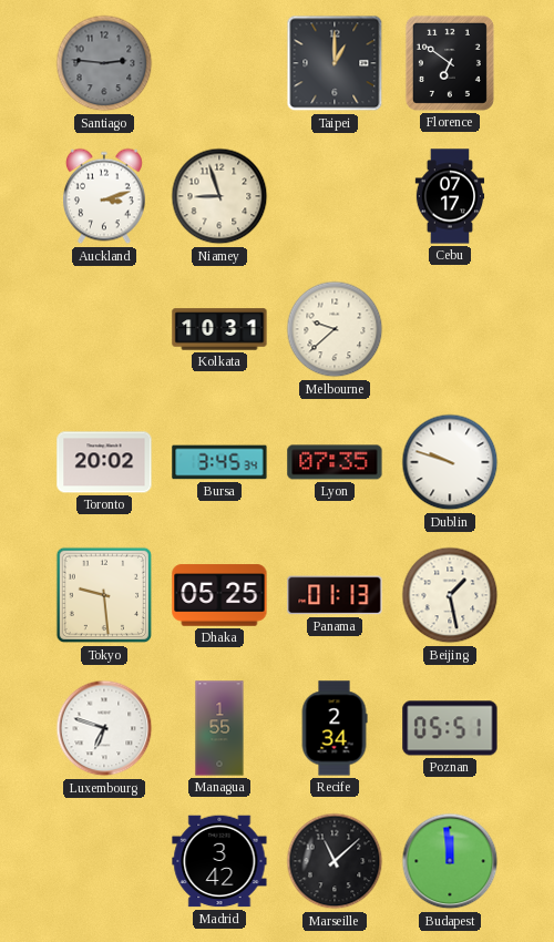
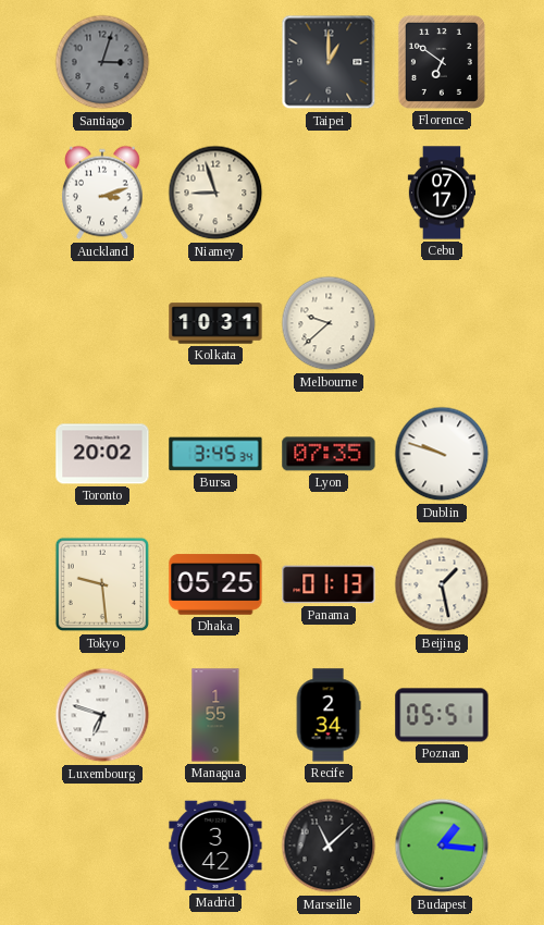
Santiago: 2:46 -> 3:03
Budapest: 11:59 -> 1:16
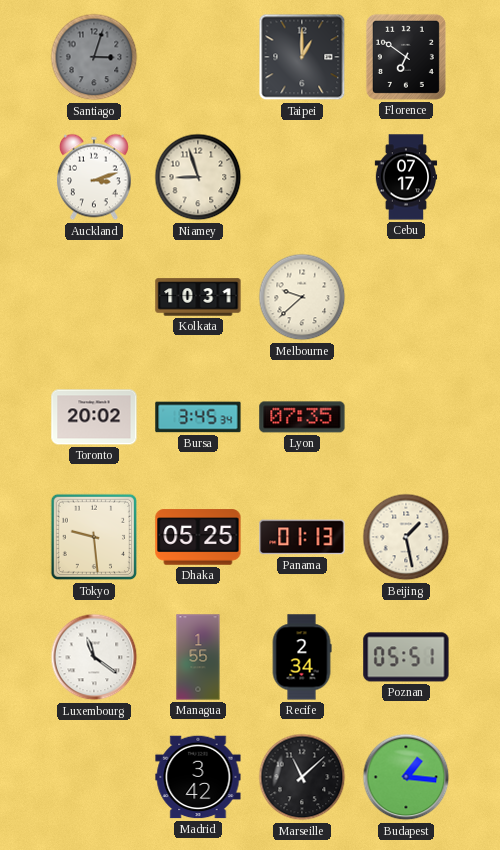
Dublin: 9:48 -> none
Luxembourg: 6:48 -> 11:21
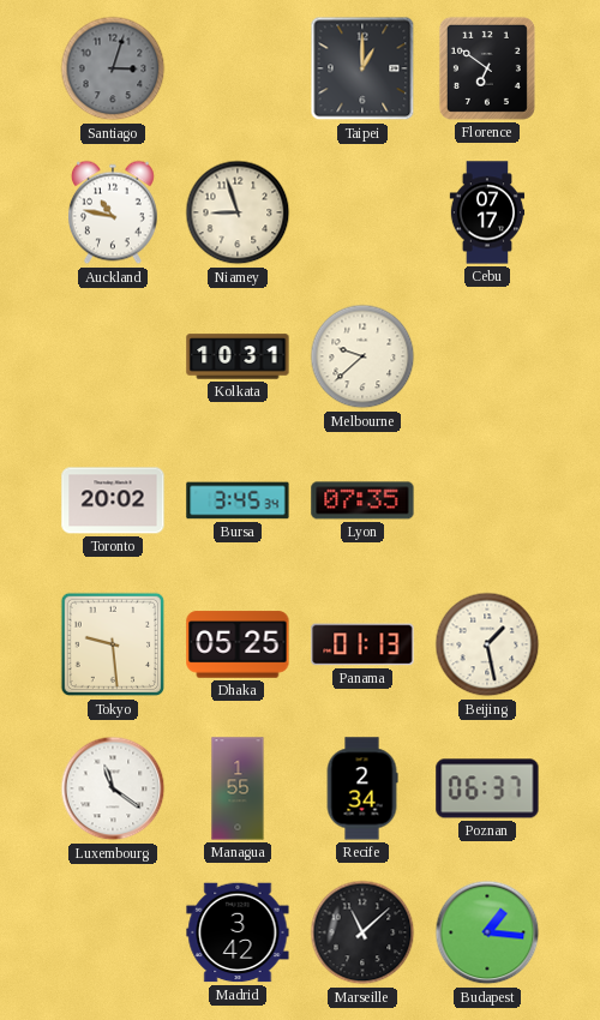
Auckland: 3:12 -> 10:47
Poznan: 05:51 -> 06:37
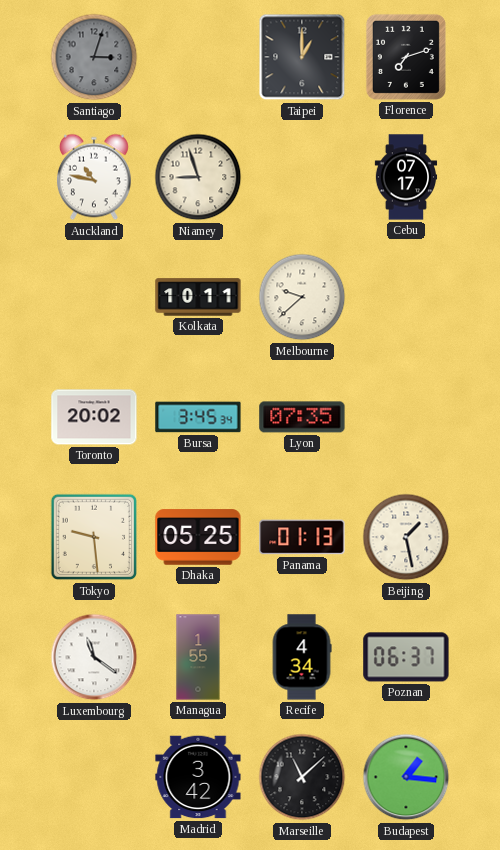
Florence: 6:51 -> 7:12
Kolkata: 10:31 -> 10:11
Recife: 2:34 -> 4:34
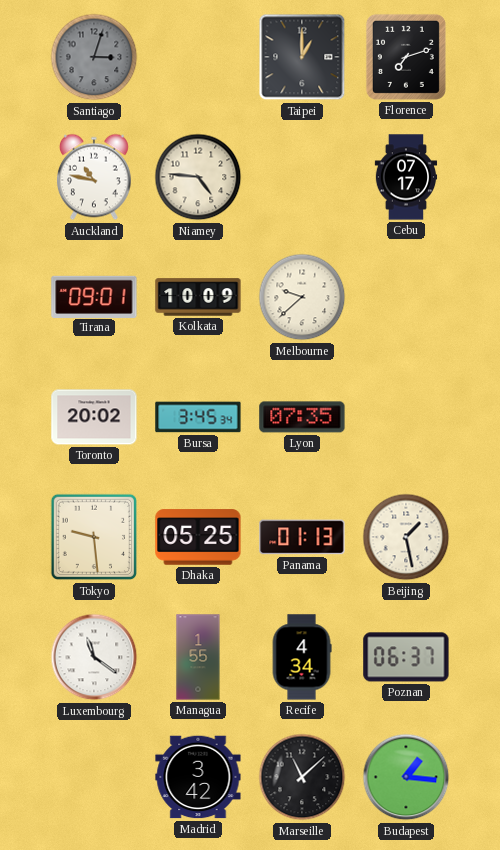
Niamey: 8:57 -> 4:46
Tirana: none -> 09:01
Kolkata: 10:11 -> 10:09
